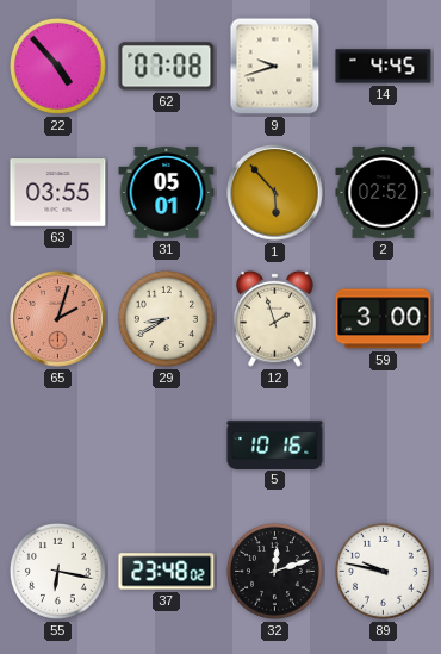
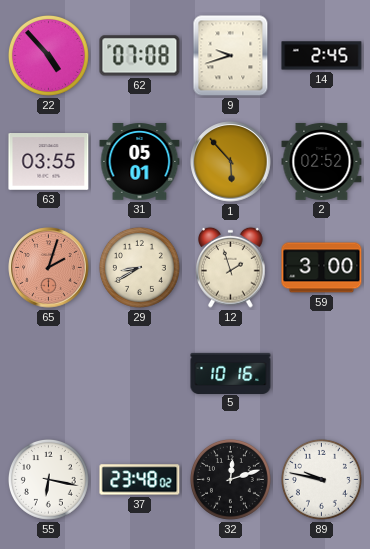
14: 4:45 -> 2:45
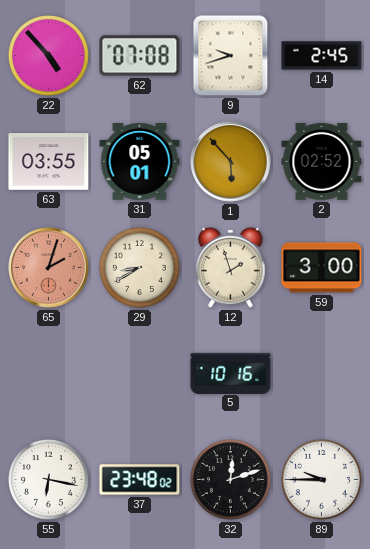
89: 9:47 -> 9:45
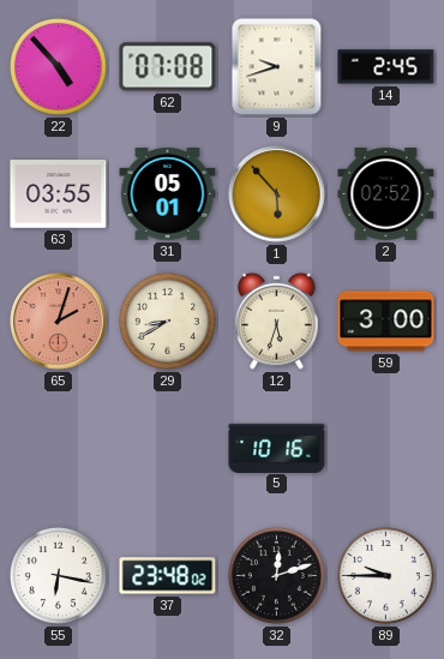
12: 1:57 -> 5:33
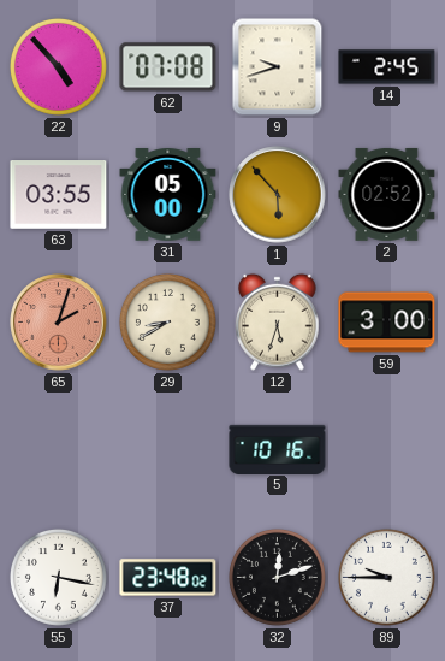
31: 05:01 -> 05:00
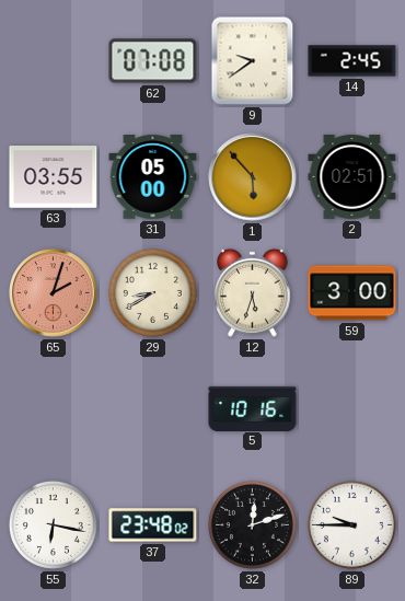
22: 4:53 -> none
9: 9:42 -> 9:39
2: 02:52 -> 02:51
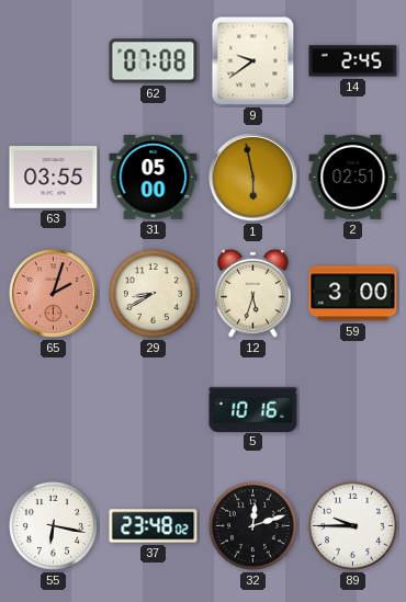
1: 5:53 -> 5:58
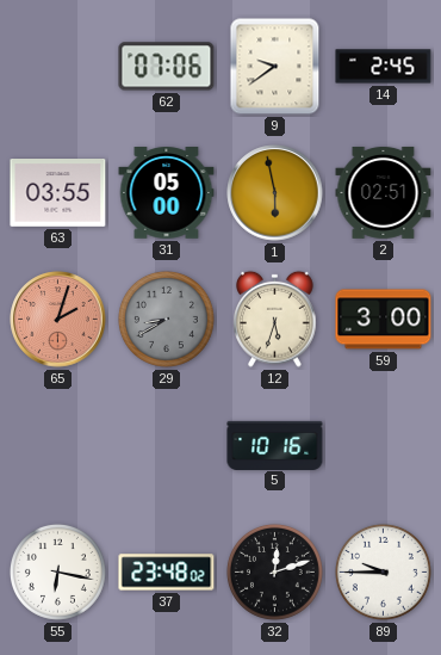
62: 07:08 -> 07:06
29 dial: cream -> grey
